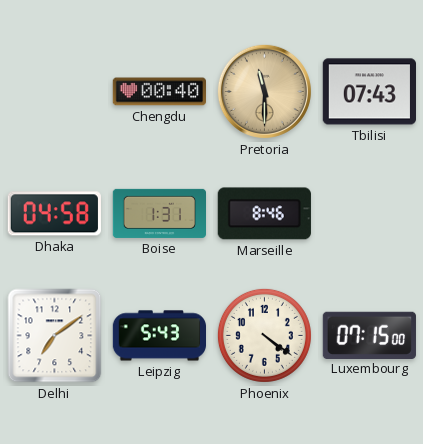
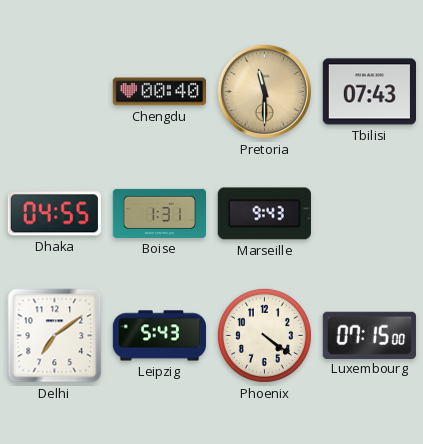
Dhaka: 04:58 -> 04:55
Marseille: 8:46 -> 9:43
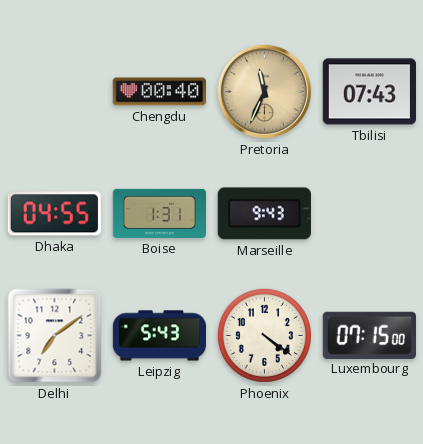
Pretoria: 11:30 -> 11:34
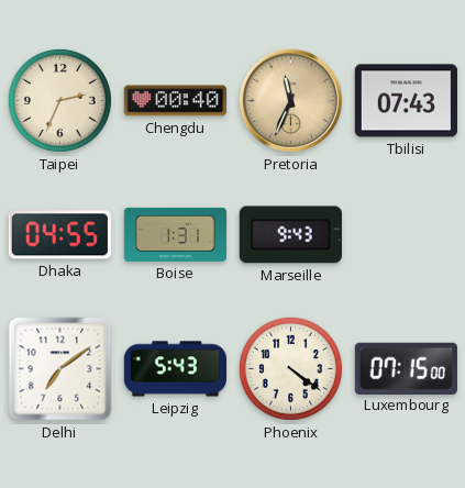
Taipei: none -> 2:34
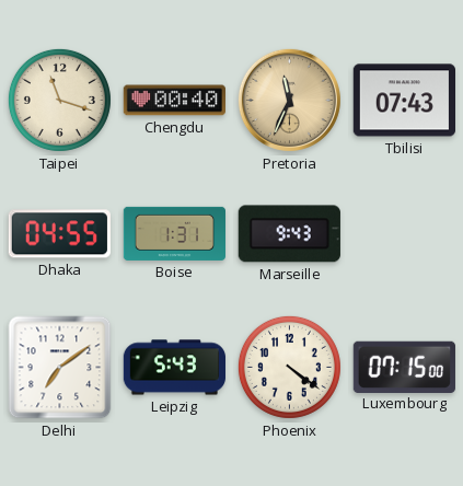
Taipei: 2:34 -> 11:18
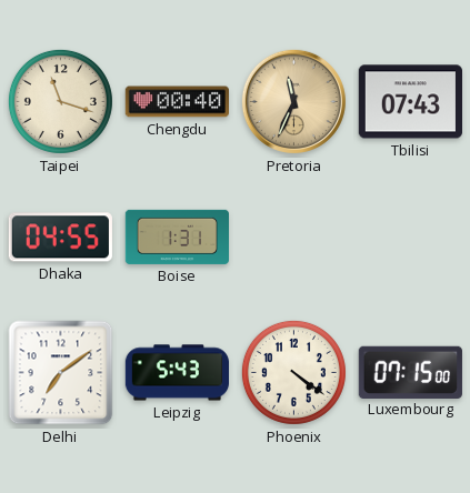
Marseille: 9:43 -> none
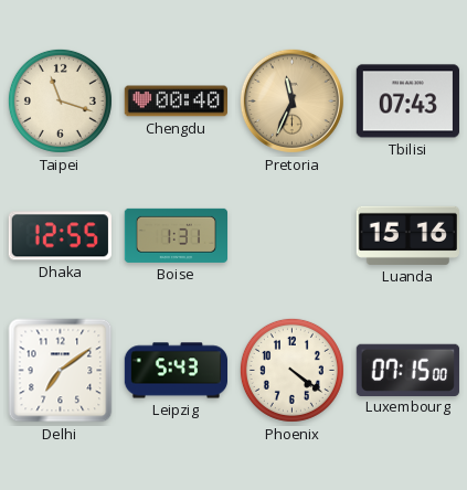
Dhaka: 04:55 -> 12:55
Luanda: none -> 15:16
